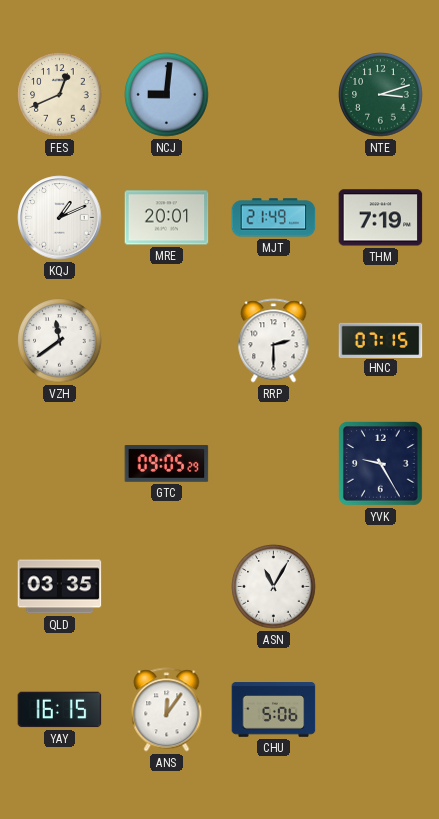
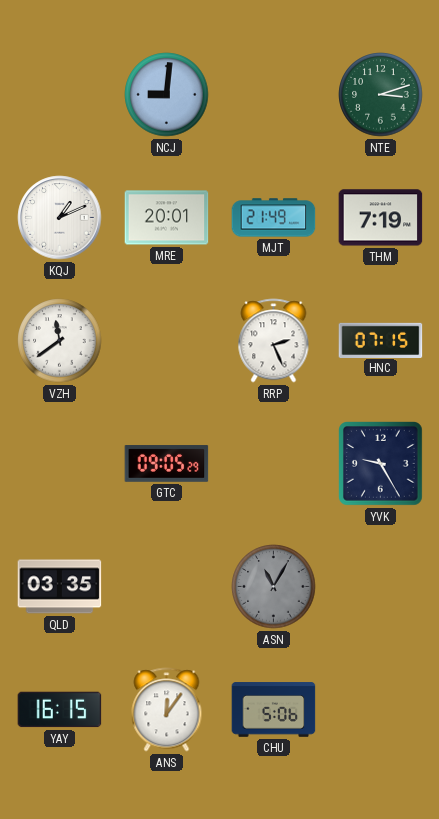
FES: 12:41 -> none
RRP: 2:30 -> 2:26
ASN dial: white -> grey
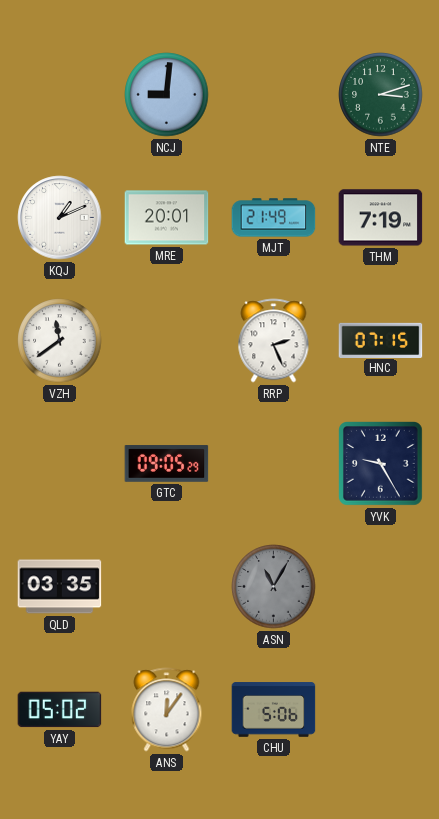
YAY: 16:15 -> 05:02
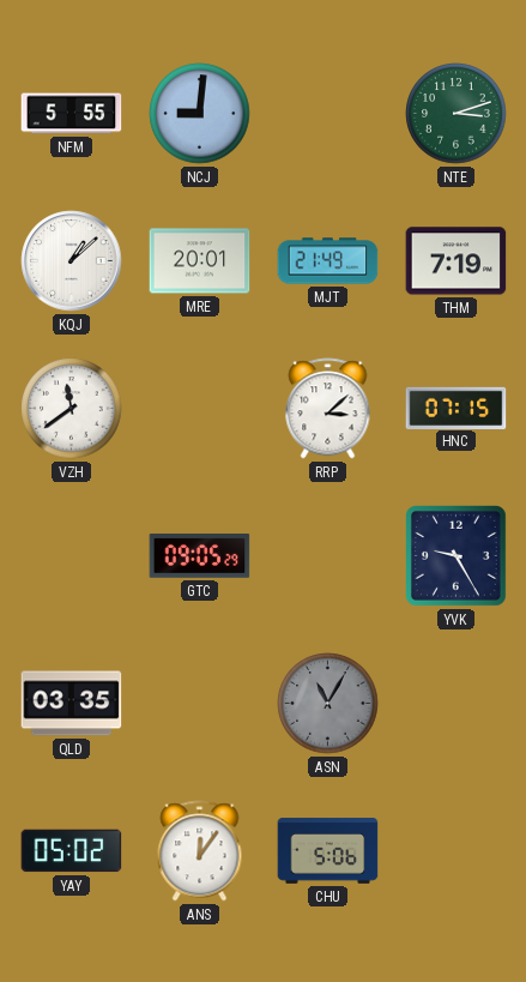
NFM: none -> 5:55
KQJ: 1:11 -> 1:08
RRP: 2:26 -> 3:08
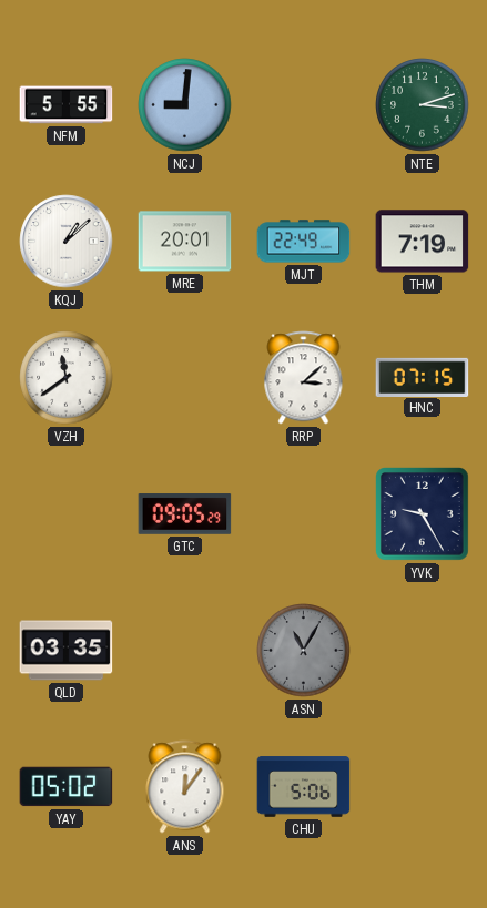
MJT: 21:49 -> 22:49
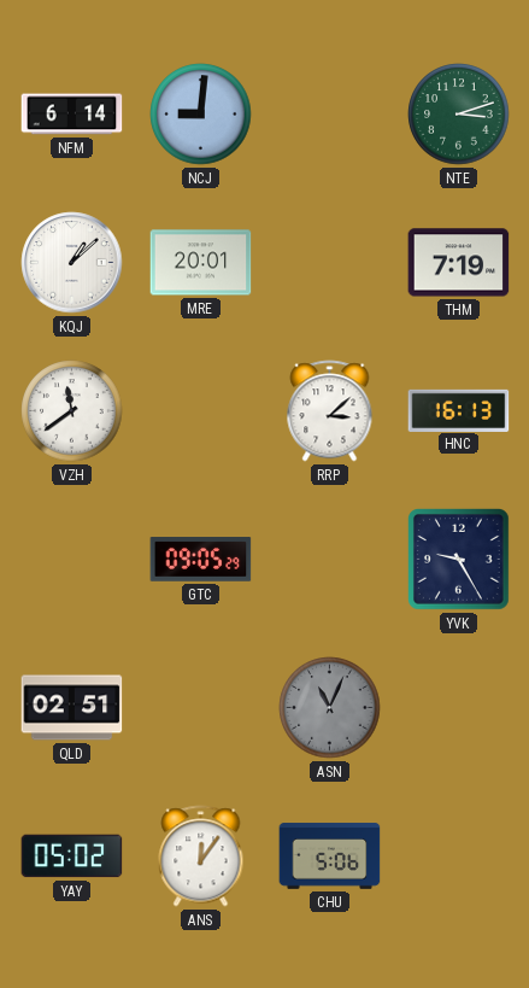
NFM: 5:55 -> 6:14
MJT: 22:49 -> none
HNC: 07:15 -> 16:13
QLD: 03:35 -> 02:51
ASN: 11:05 -> 11:04
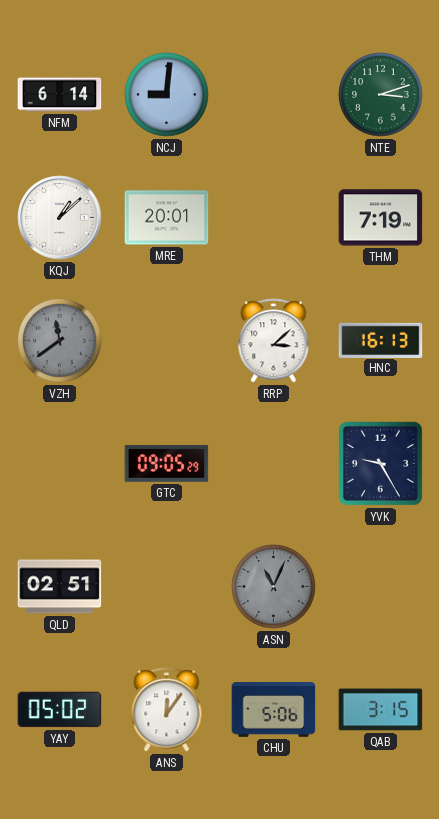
VZH dial: white -> grey
QAB: none -> 3:15
